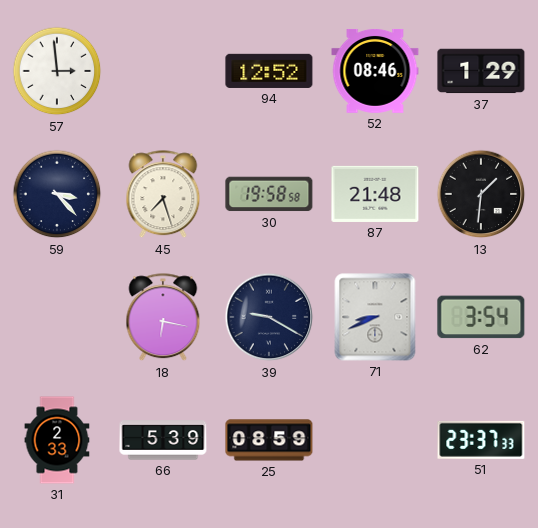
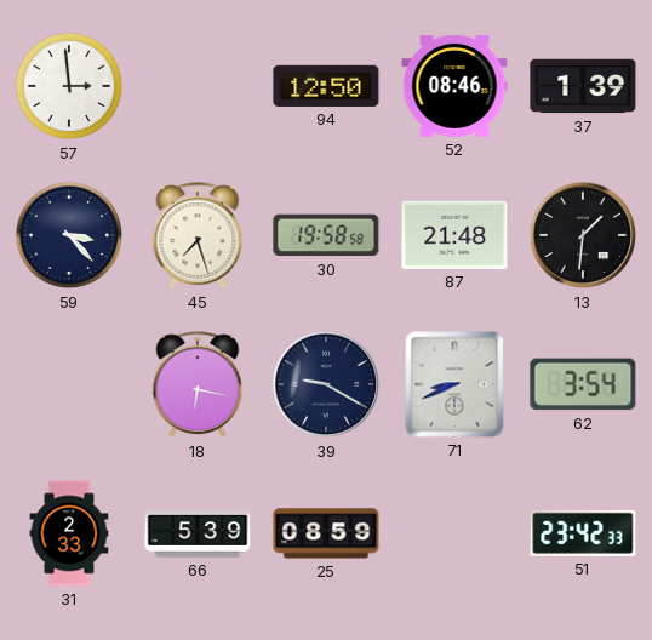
94: 12:52 -> 12:50
37: 1:29 -> 1:39
51: 23:37 -> 23:42
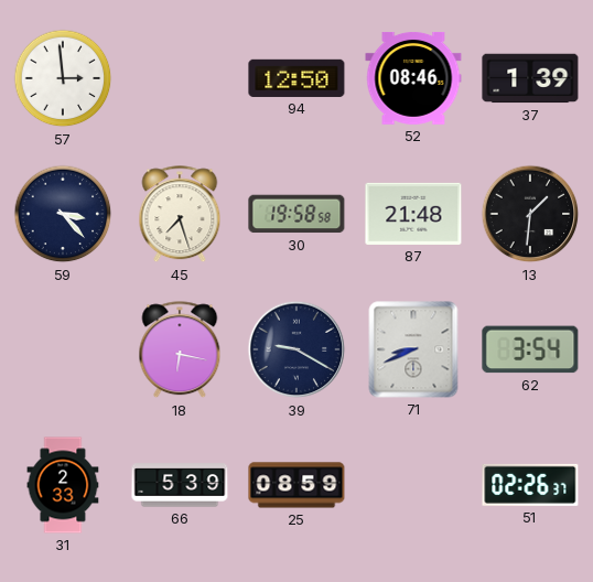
51: 23:42 -> 02:26
